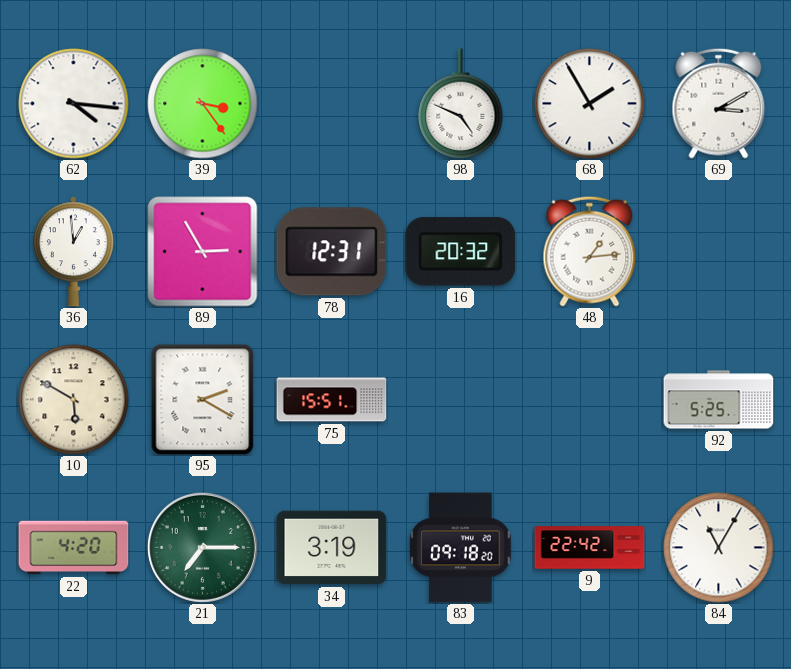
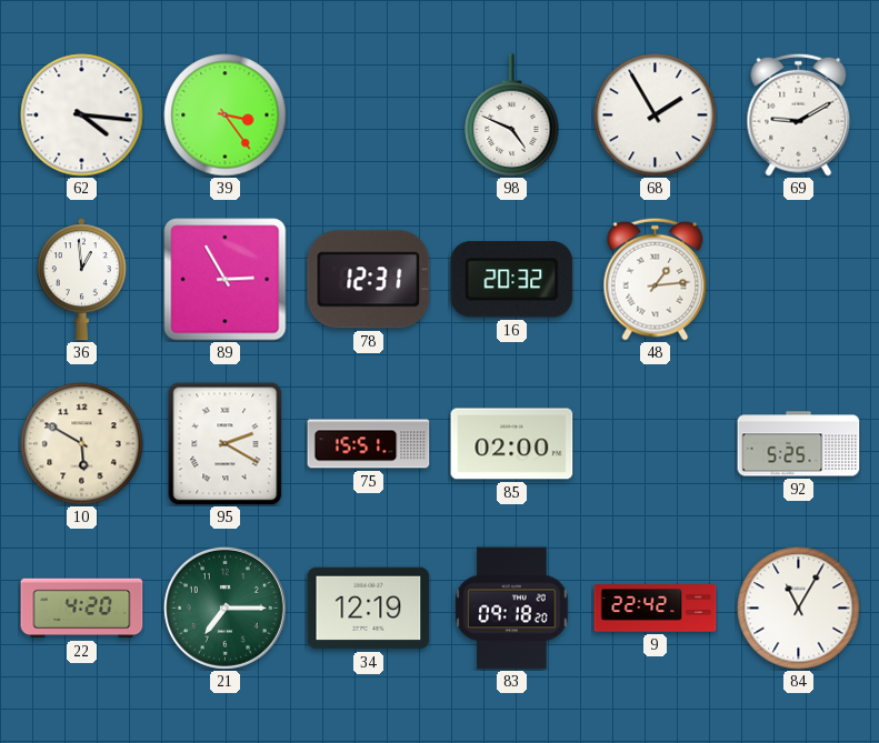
69: 3:10 -> 9:10
85: none -> 02:00
34: 3:19 -> 12:19
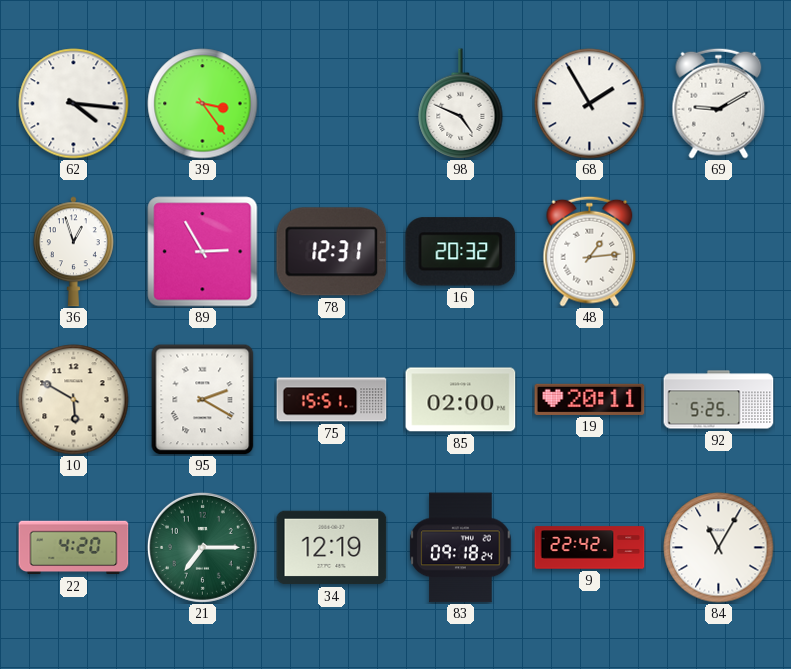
36: 12:59 -> 12:57
19: none -> 20:11
83: 09:18:20 -> 09:18:24
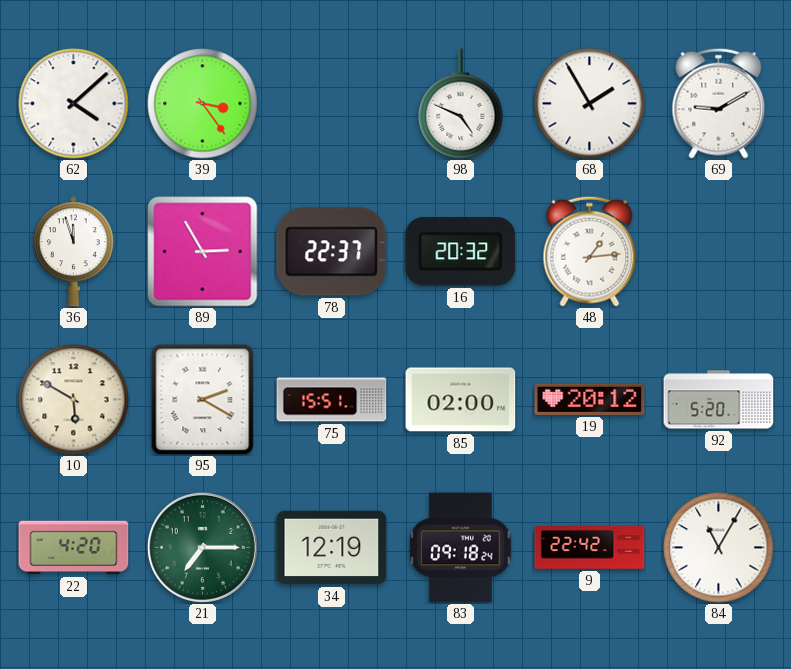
62: 4:16 -> 4:08
36: 12:57 -> 11:57
78: 12:31 -> 22:37
19: 20:11 -> 20:12
92: 5:25 -> 5:20
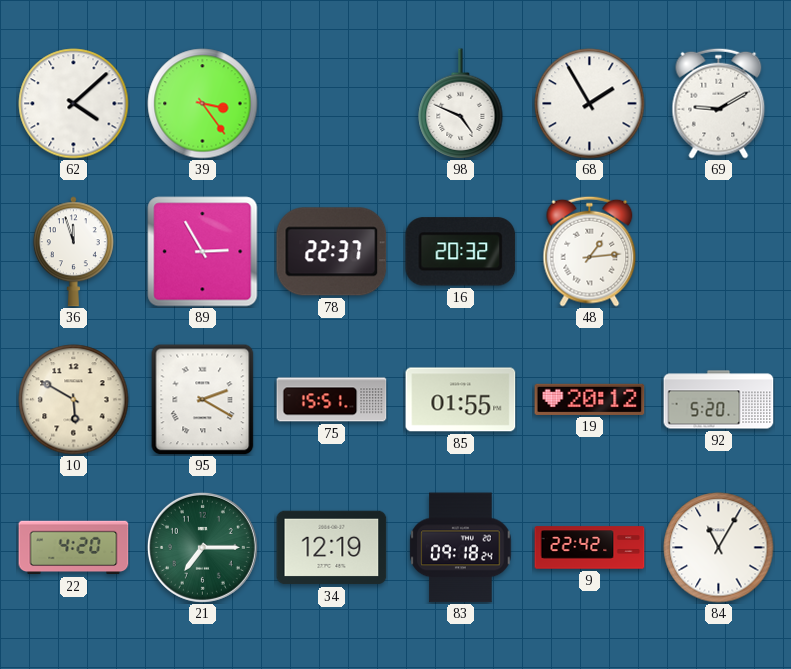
85: 02:00 -> 01:55
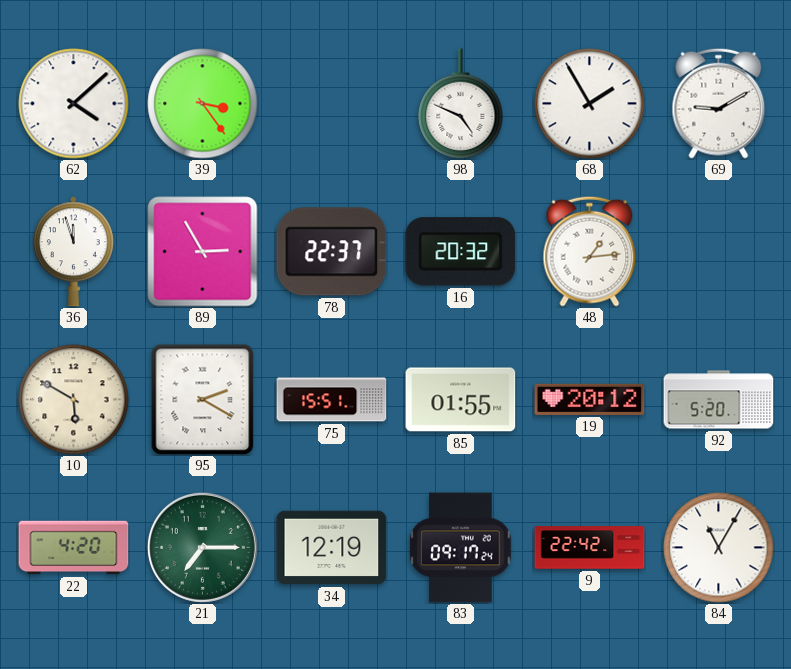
83: 09:18 -> 09:17
